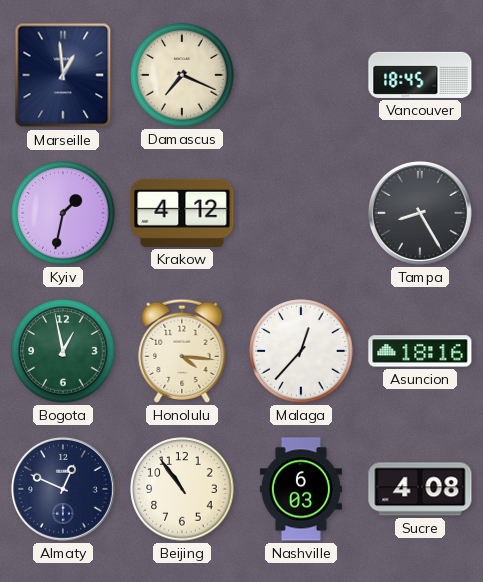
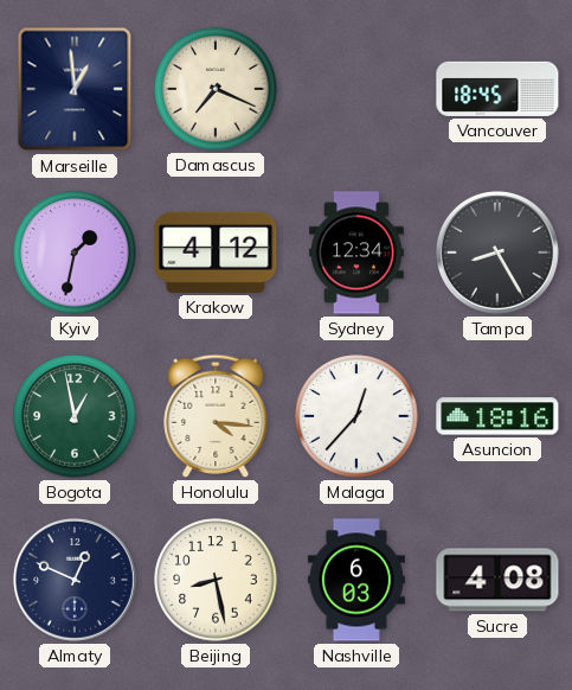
Sydney: none -> 12:34
Beijing: 10:54 -> 8:28
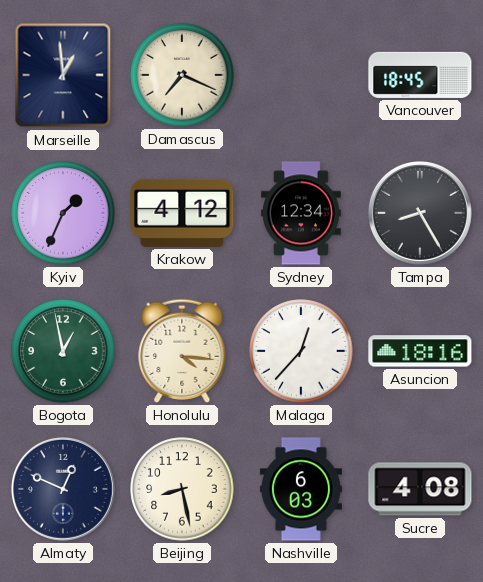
Kyiv: 1:32 -> 1:34
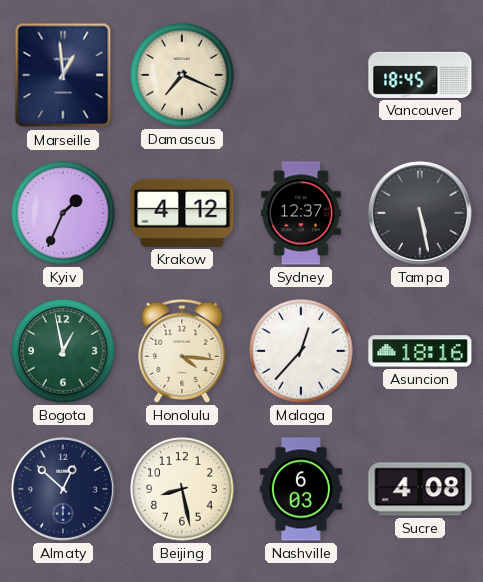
Sydney: 12:34 -> 12:37
Tampa: 8:25 -> 5:28
Almaty: 12:49 -> 12:52
